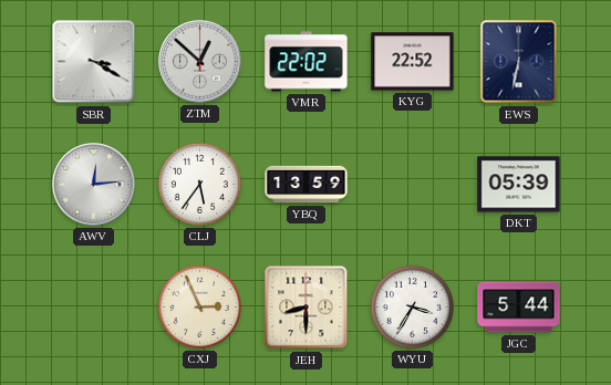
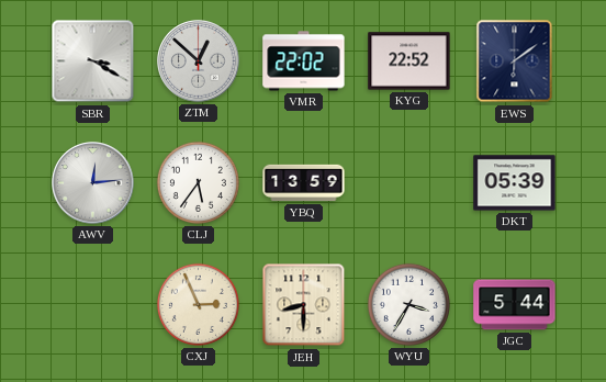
EWS: 6:32 -> 6:09
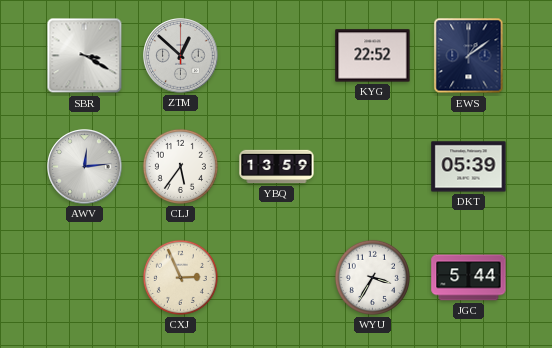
VMR: 22:02 -> none
EWS: 6:09 -> 1:09
JEH: 8:30 -> none
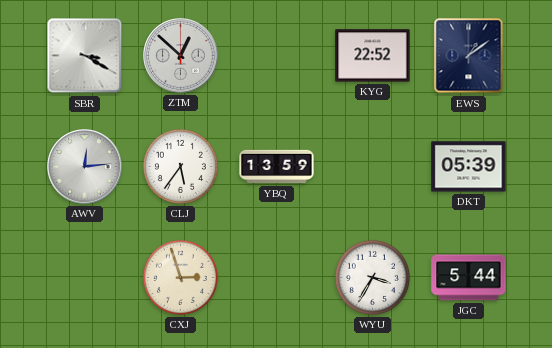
CXJ: 2:56 -> 2:57
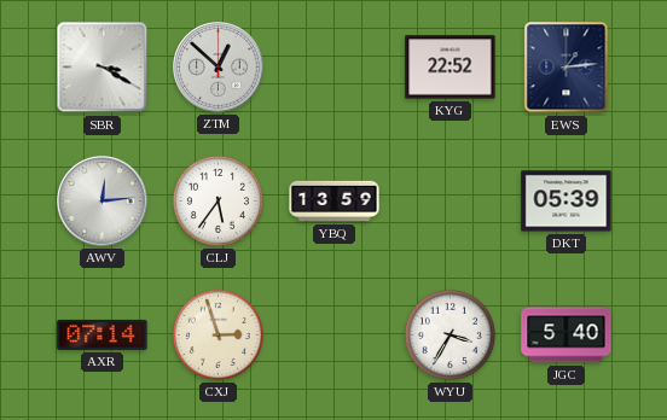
EWS: 1:09 -> 1:14
AXR: none -> 07:14
JGC: 5:44 -> 5:40
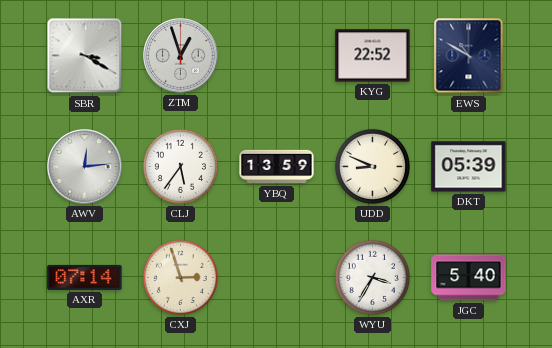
ZTM: 12:52 -> 12:57
EWS: 1:14 -> 10:50
UDD: none -> 8:49
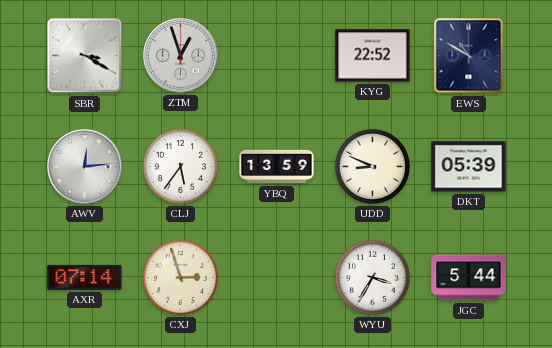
JGC: 5:40 -> 5:44
